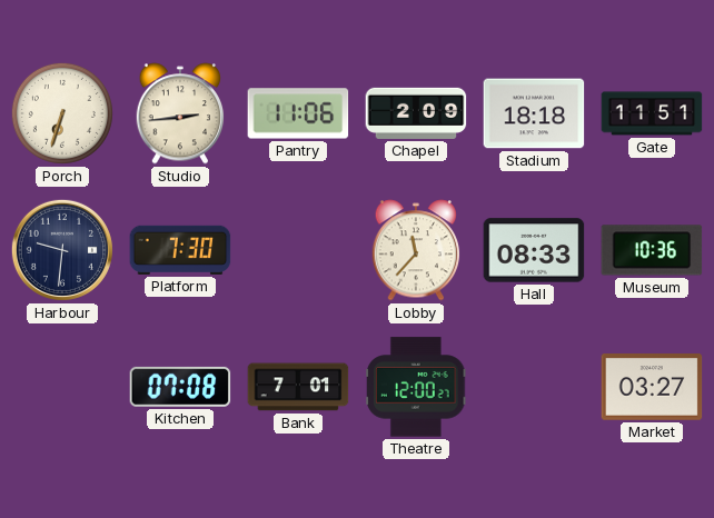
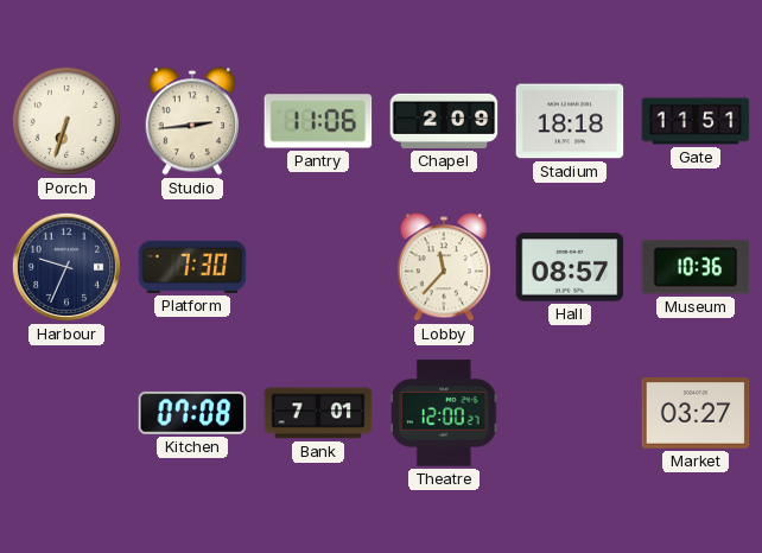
Harbour: 9:31 -> 9:34
Hall: 08:33 -> 08:57
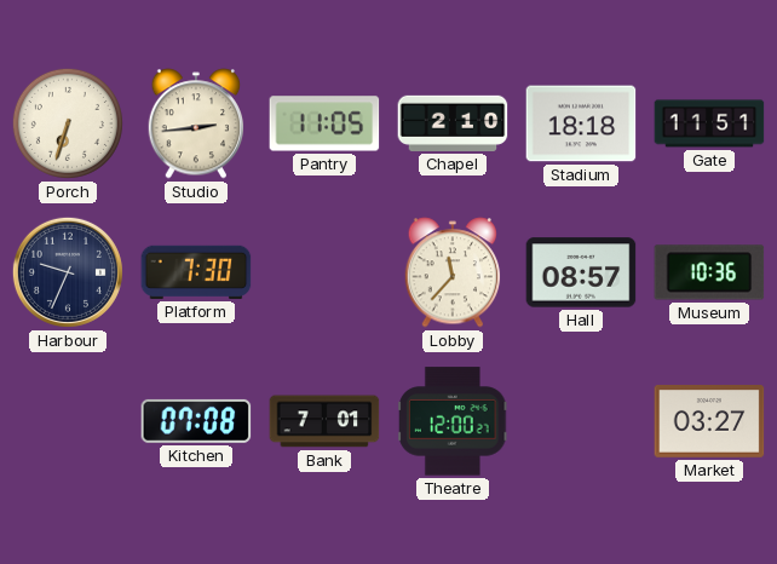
Pantry: 11:06 -> 11:05
Chapel: 2:09 -> 2:10
